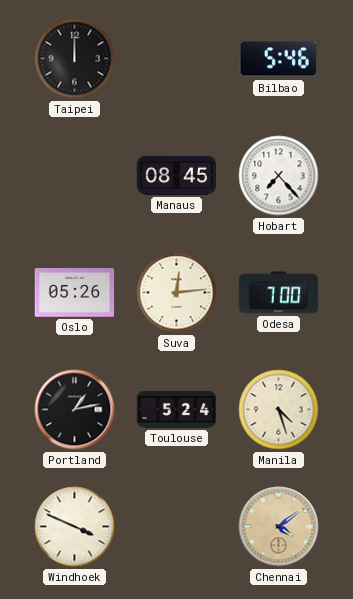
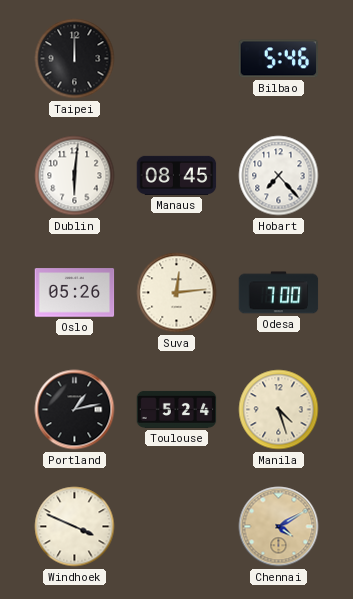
Dublin: none -> 6:01
Chennai: 4:09 -> 4:10
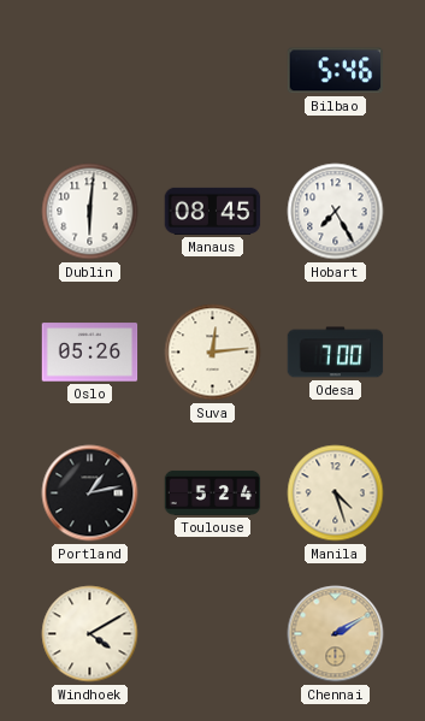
Taipei: 12:00 -> none
Hobart: 7:23 -> 7:25
Windhoek: 3:49 -> 4:10
Chennai: 4:10 -> 2:10
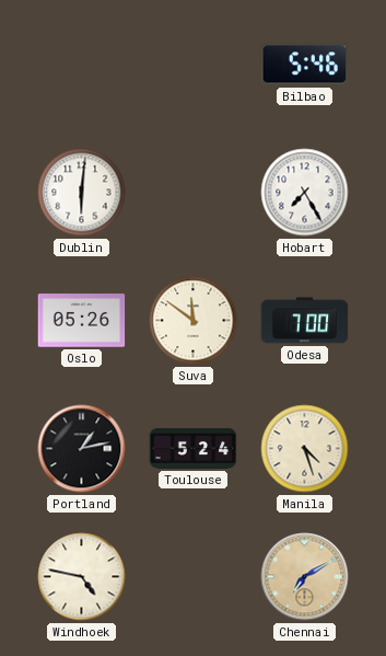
Manaus: 08:45 -> none
Suva: 12:14 -> 11:51
Windhoek: 4:10 -> 4:47
Chennai: 2:10 -> 7:10
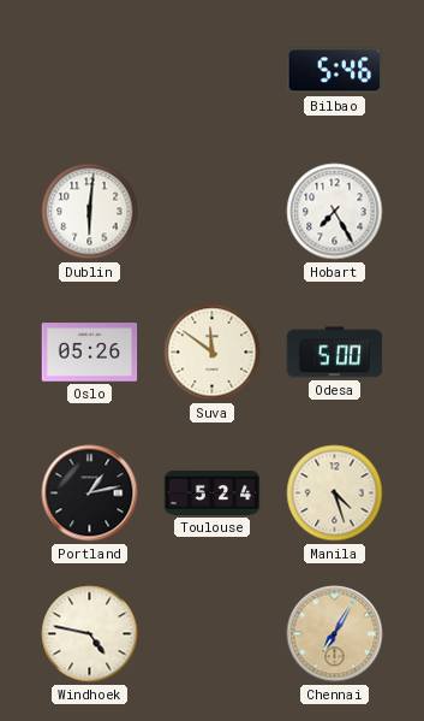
Odesa: 7:00 -> 5:00
Chennai: 7:10 -> 7:05
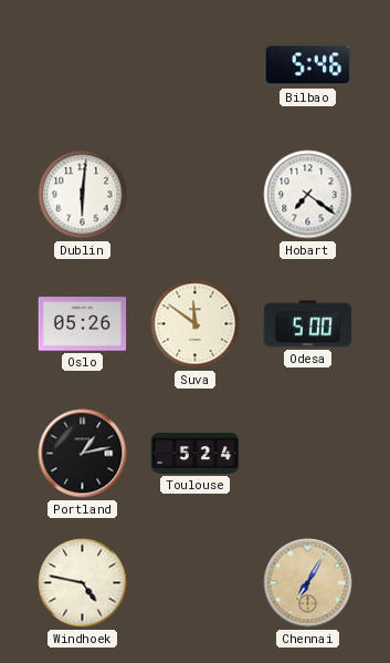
Hobart: 7:25 -> 7:21
Manila: 4:27 -> none
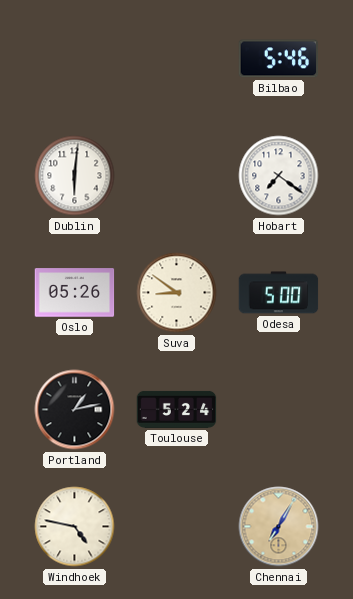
Suva: 11:51 -> 8:51
